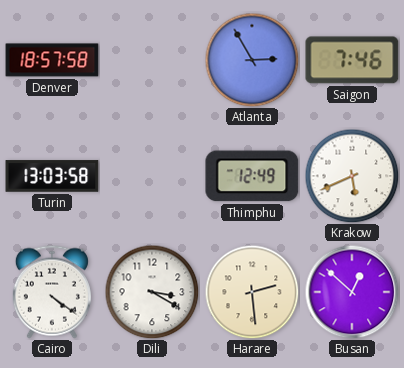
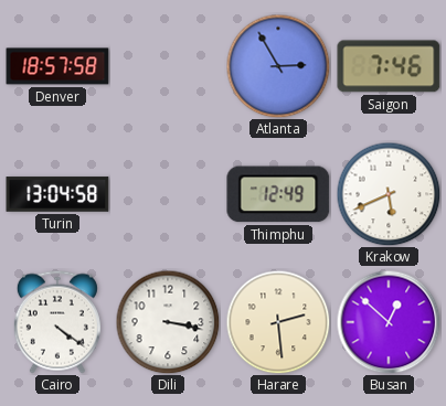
Turin: 13:03 -> 13:04
Dili: 3:20 -> 3:17
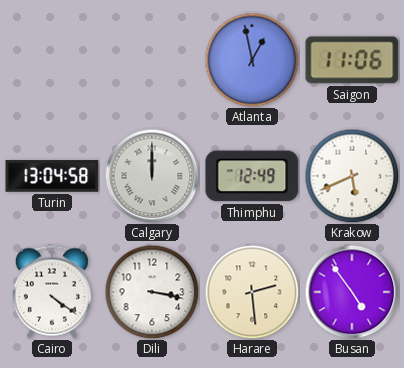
Denver: 18:57 -> none
Atlanta: 2:55 -> 12:58
Saigon: 7:46 -> 11:06
Calgary: none -> 12:00
Busan: 12:52 -> 4:54
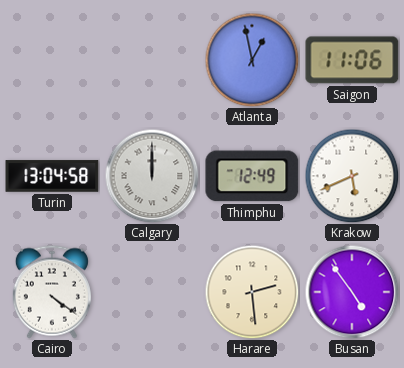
Dili: 3:17 -> none
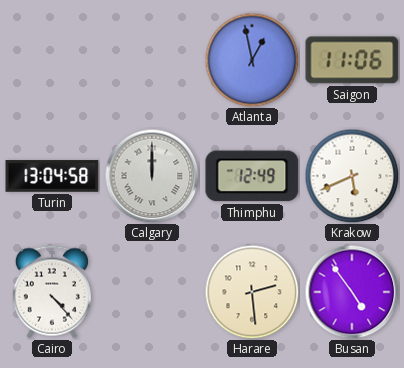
Cairo: 4:21 -> 4:23
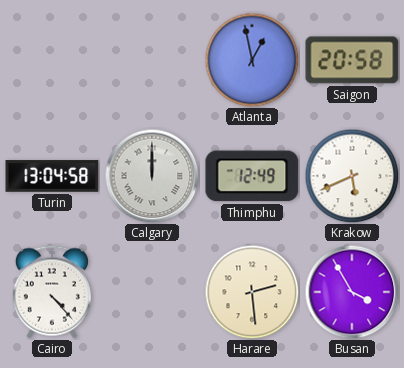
Saigon: 11:06 -> 20:58
Busan: 4:54 -> 3:55
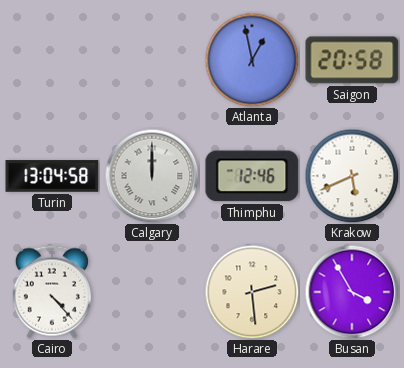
Thimphu: 12:49 -> 12:46
